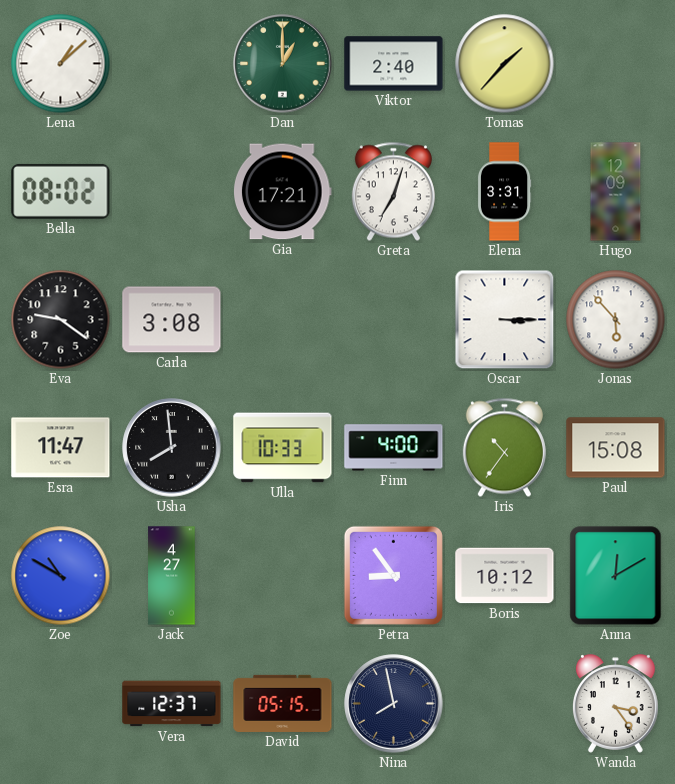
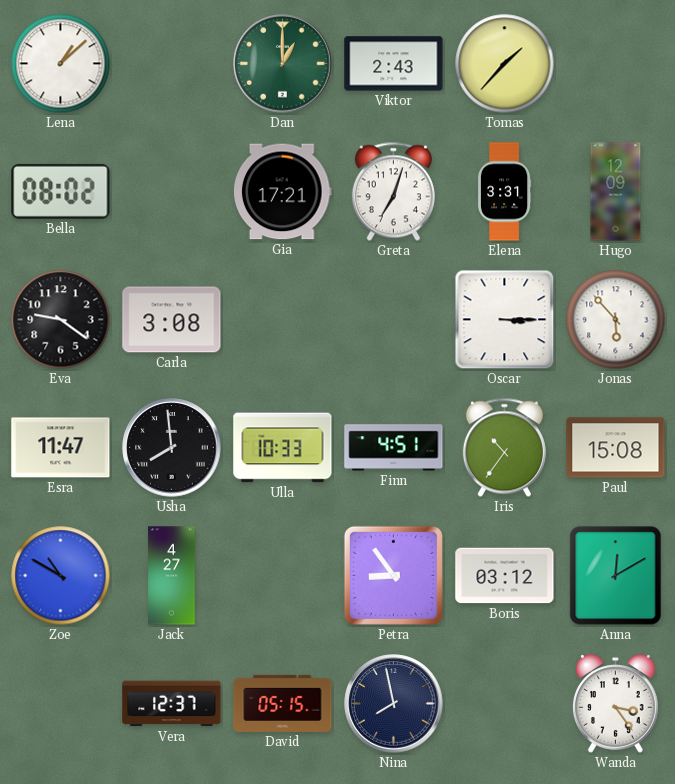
Viktor: 2:40 -> 2:43
Finn: 4:00 -> 4:51
Boris: 10:12 -> 03:12
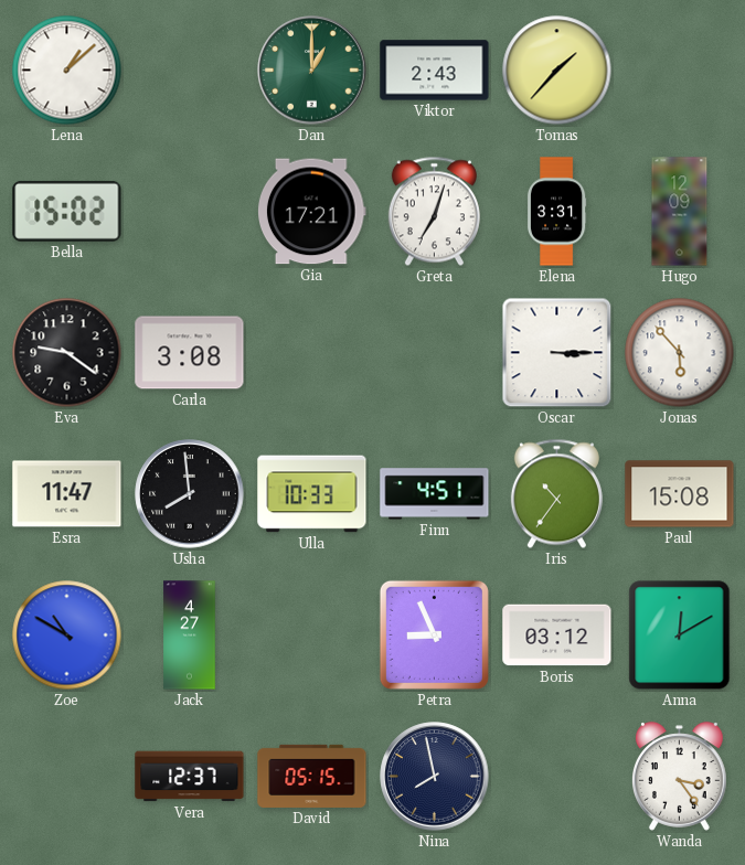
Bella: 08:02 -> 15:02
Petra: 8:54 -> 8:56
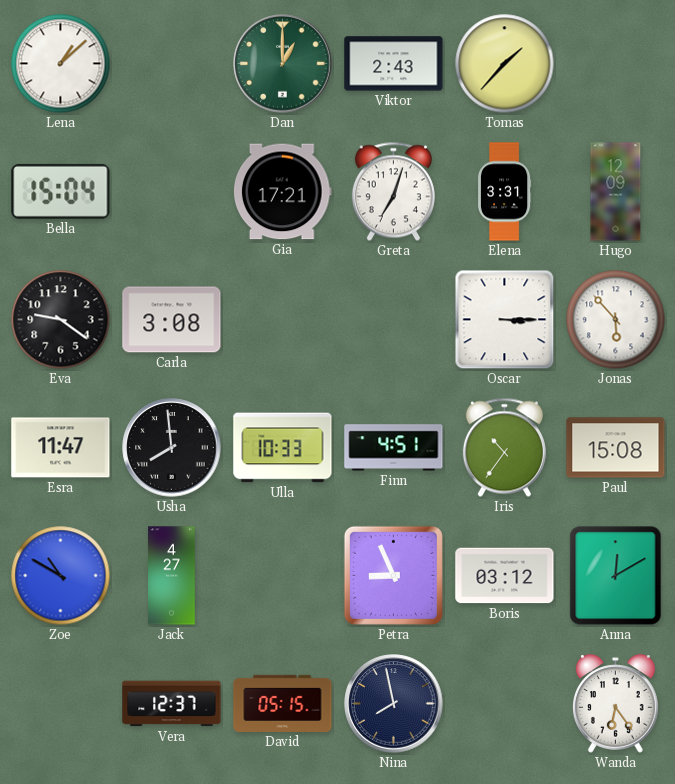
Bella: 15:02 -> 15:04
Wanda: 3:24 -> 6:24
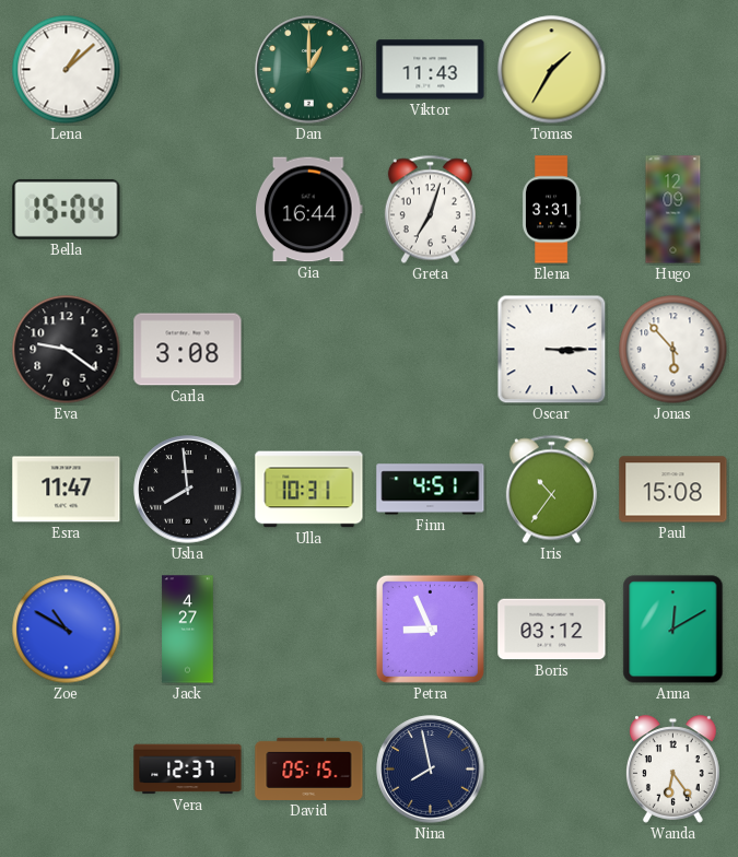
Viktor: 2:43 -> 11:43
Tomas: 1:37 -> 1:35
Gia: 17:21 -> 16:44
Ulla: 10:33 -> 10:31
